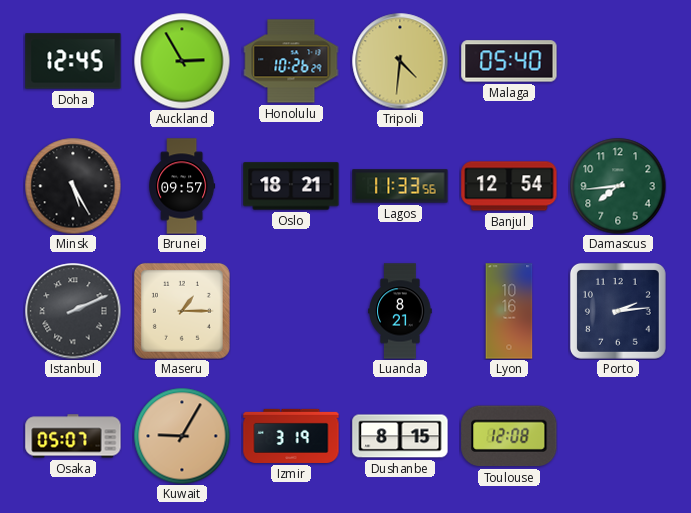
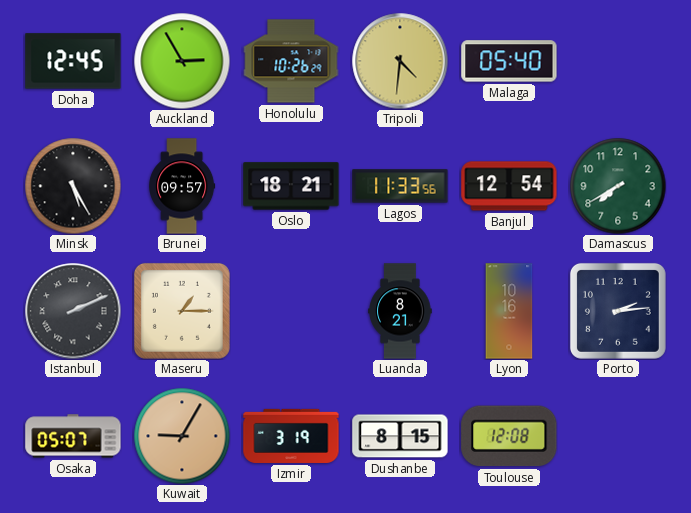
Damascus: 7:44 -> 7:40
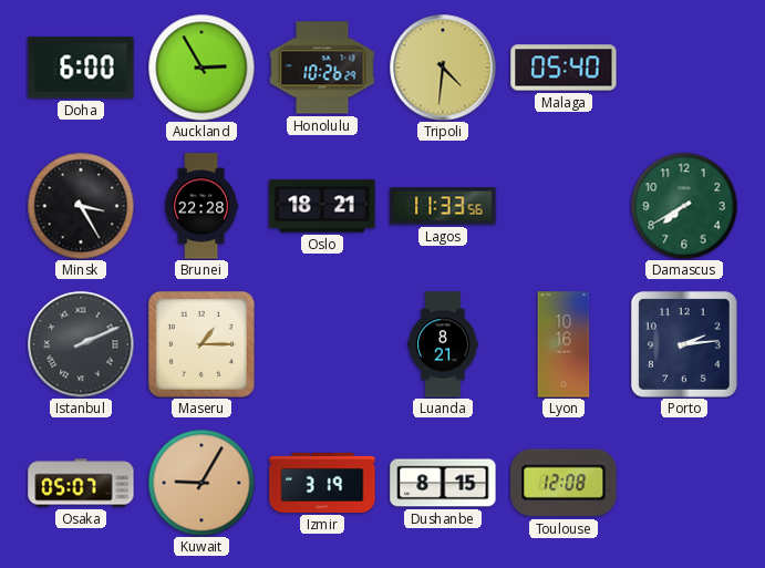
Doha: 12:45 -> 6:00
Minsk: 5:25 -> 3:25
Brunei: 09:57 -> 22:28
Banjul: 12:54 -> none
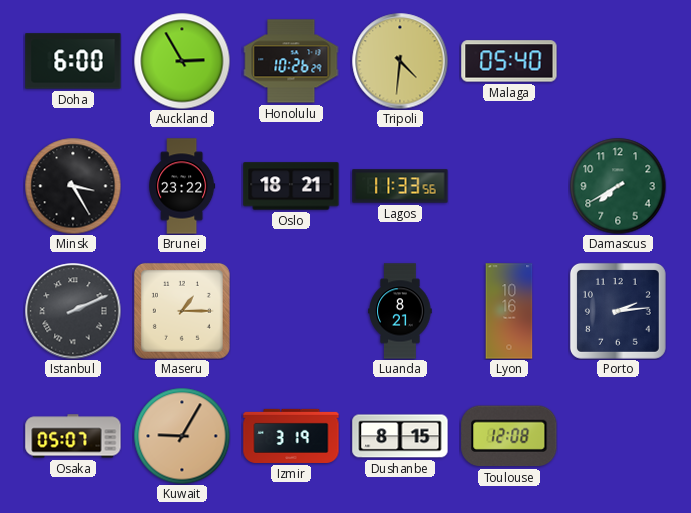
Brunei: 22:28 -> 23:22
